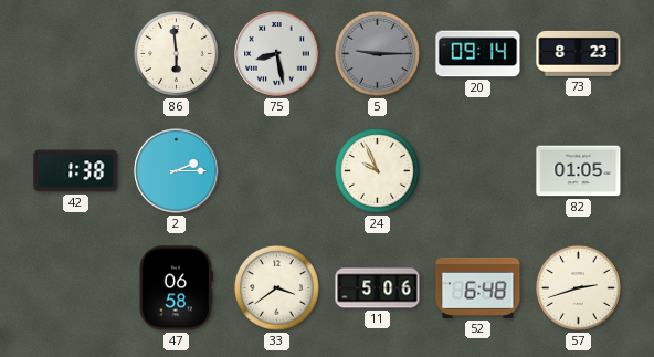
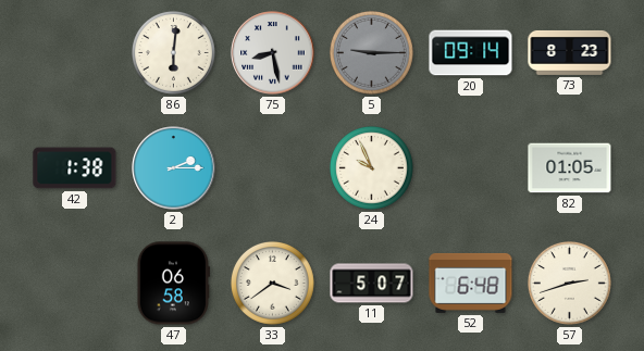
86: 5:59 -> 6:01
11: 5:06 -> 5:07
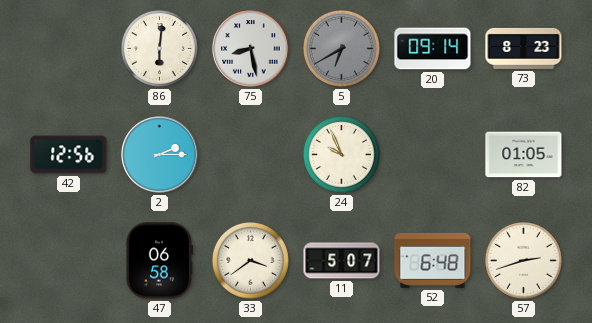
5: 9:15 -> 6:40
42: 1:38 -> 12:56
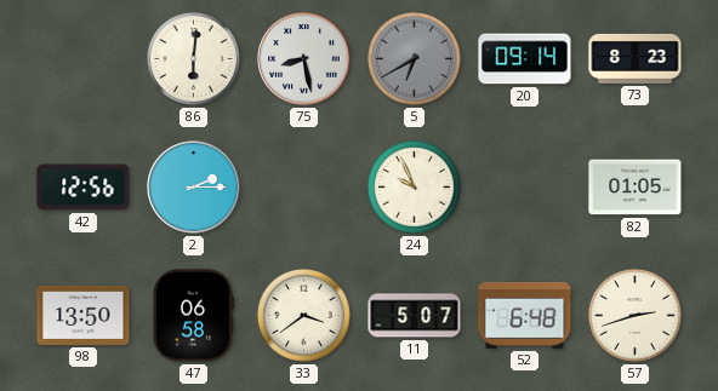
98: none -> 13:50
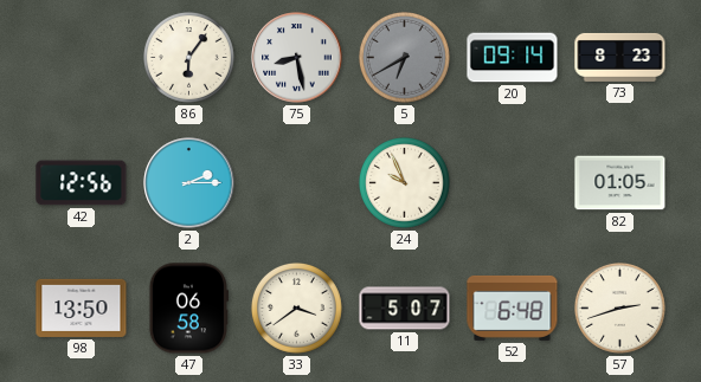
86: 6:01 -> 6:06
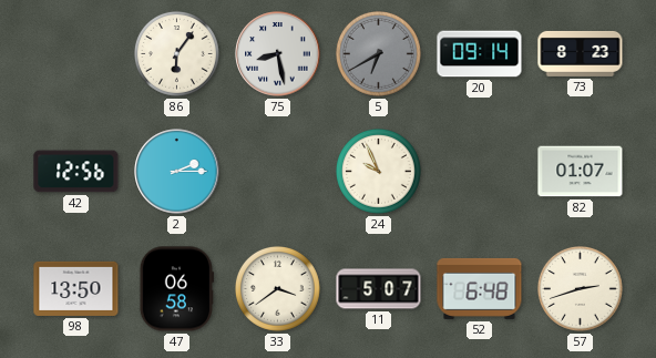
82: 01:05 -> 01:07
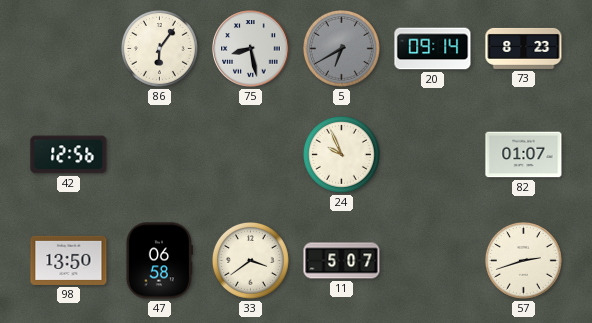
2: 2:15 -> none
52: 6:48 -> none
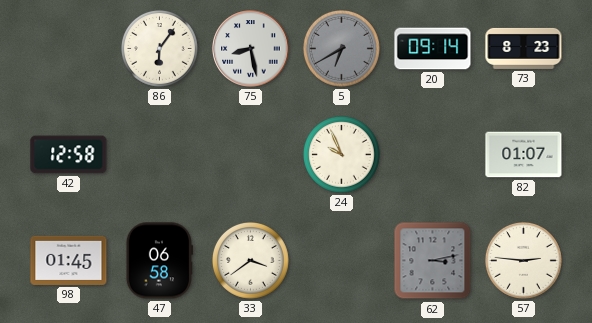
42: 12:56 -> 12:58
98: 13:50 -> 01:45
11: 5:07 -> none
62: none -> 3:13
57: 2:42 -> 2:46
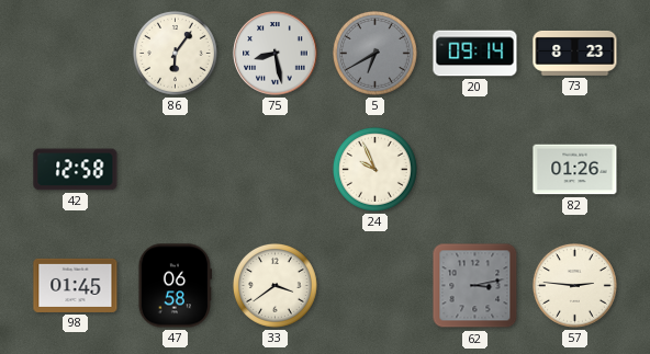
82: 01:07 -> 01:26
